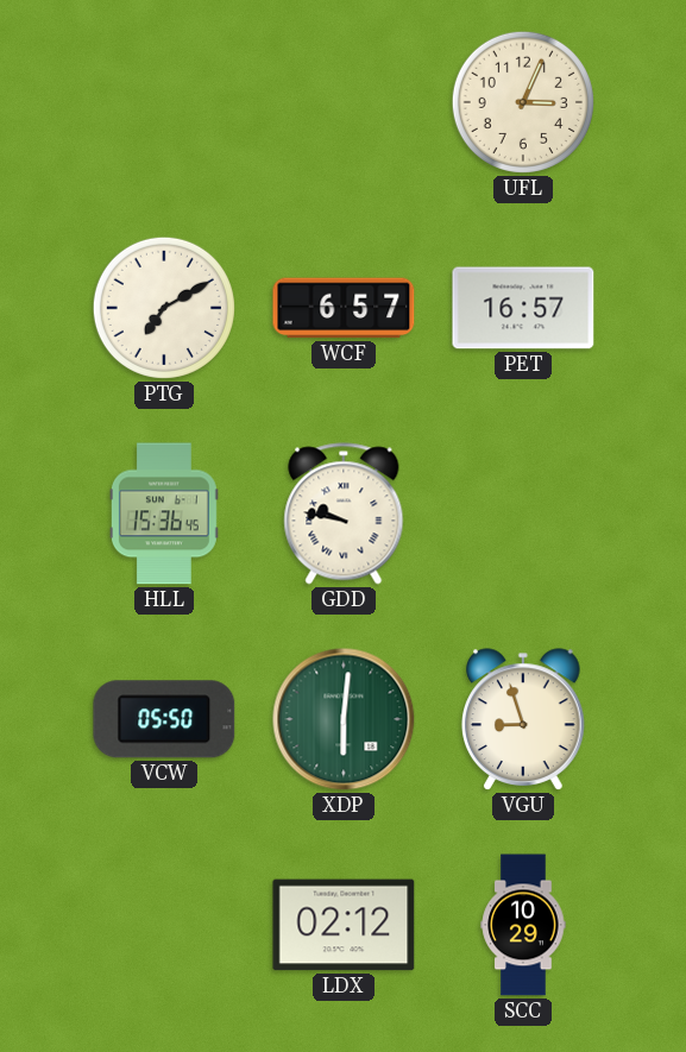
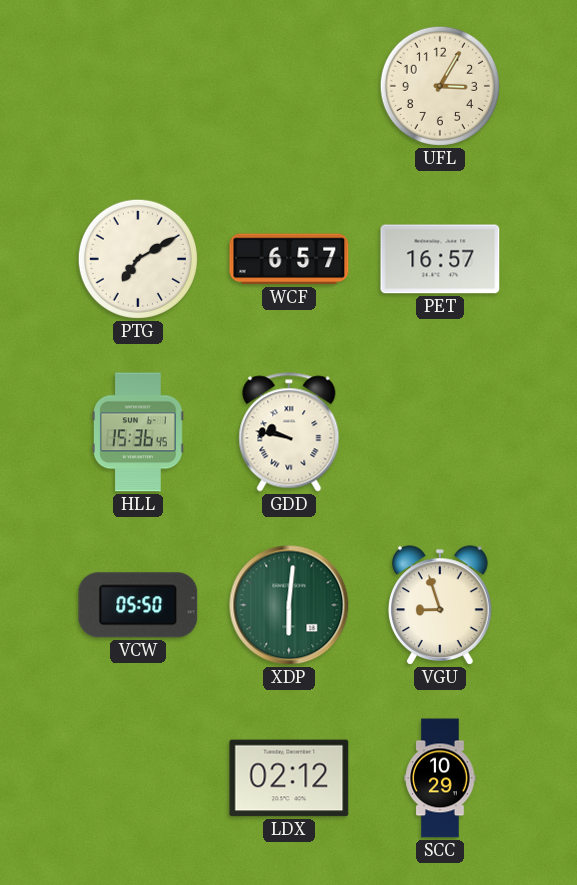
UFL: 3:04 -> 3:05
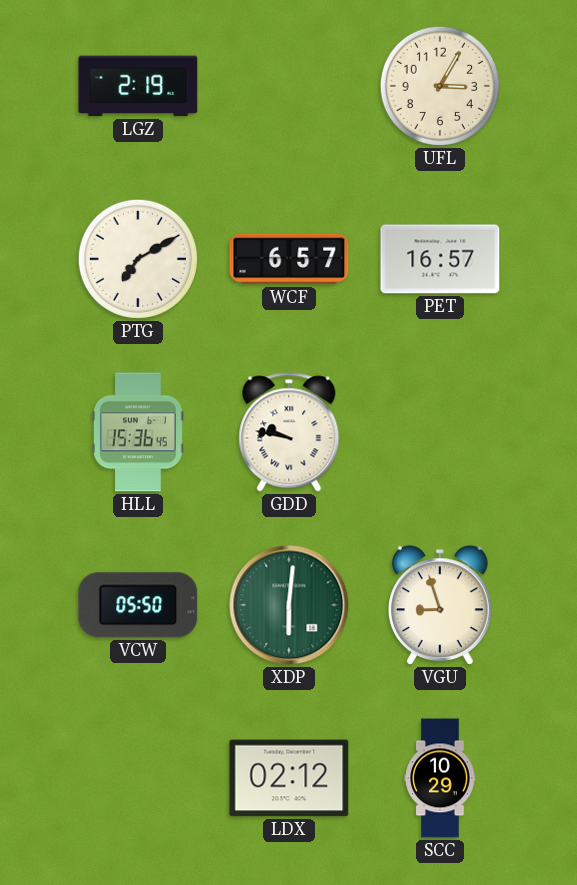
LGZ: none -> 2:19
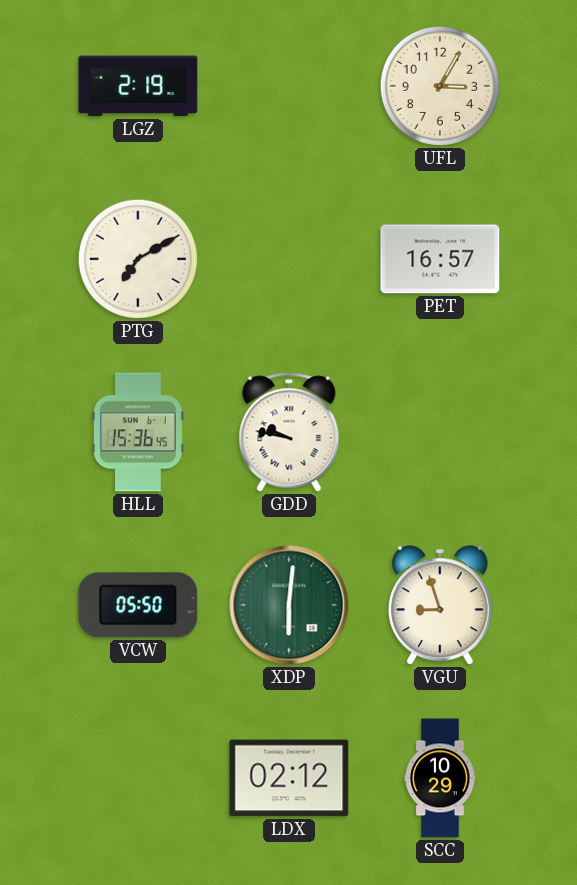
WCF: 6:57 -> none
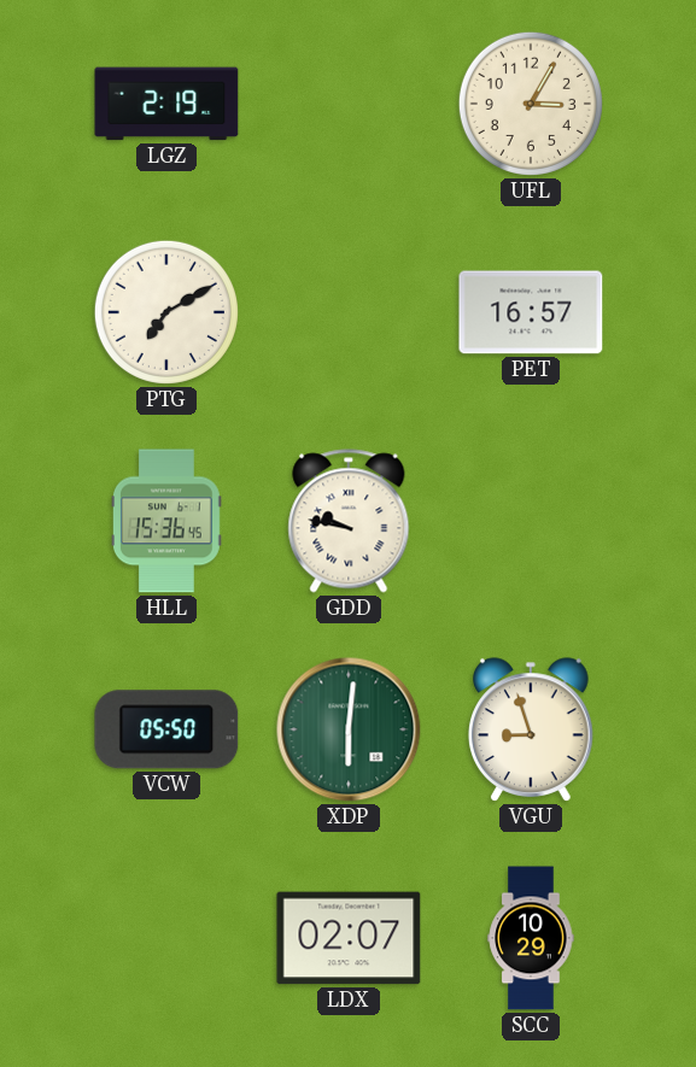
LDX: 02:12 -> 02:07
